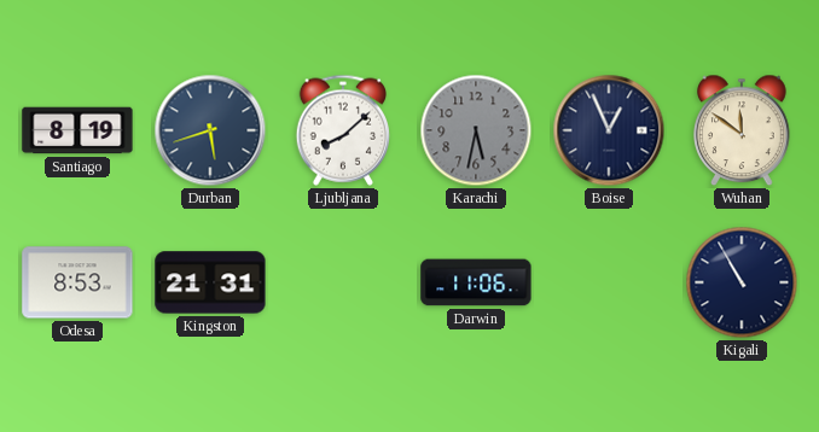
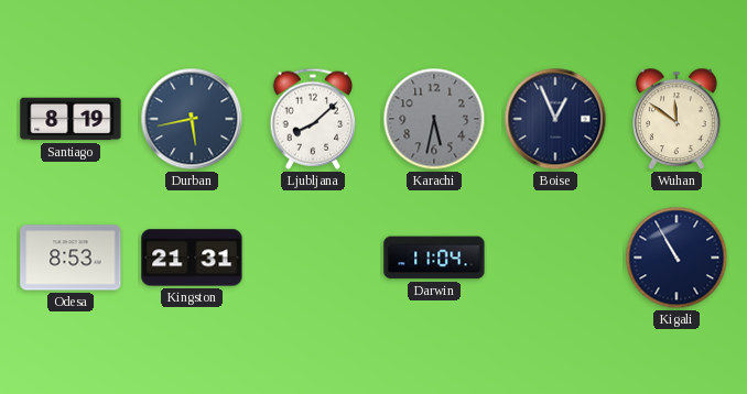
Durban: 5:42 -> 5:43
Darwin: 11:06 -> 11:04
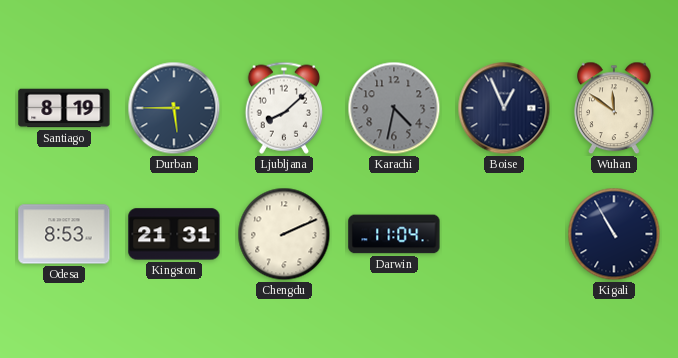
Durban: 5:43 -> 5:45
Karachi: 5:32 -> 4:32
Chengdu: none -> 2:11
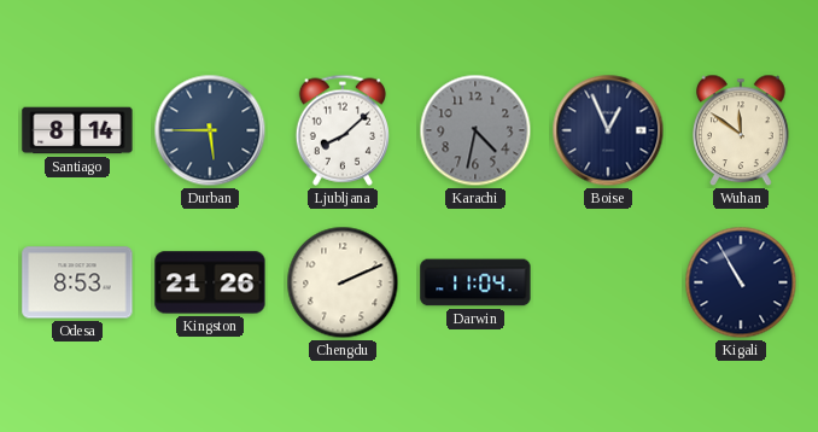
Santiago: 8:19 -> 8:14
Kingston: 21:31 -> 21:26
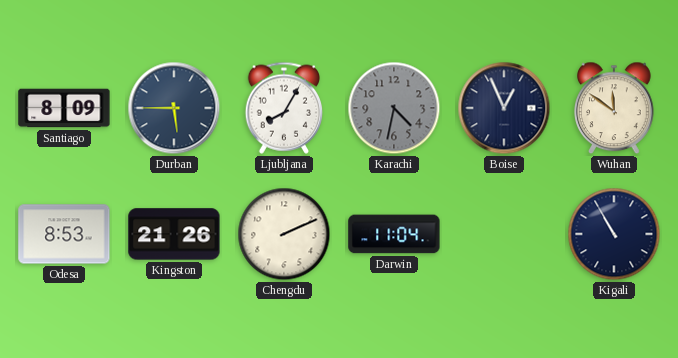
Santiago: 8:14 -> 8:09
Ljubljana: 8:08 -> 8:05
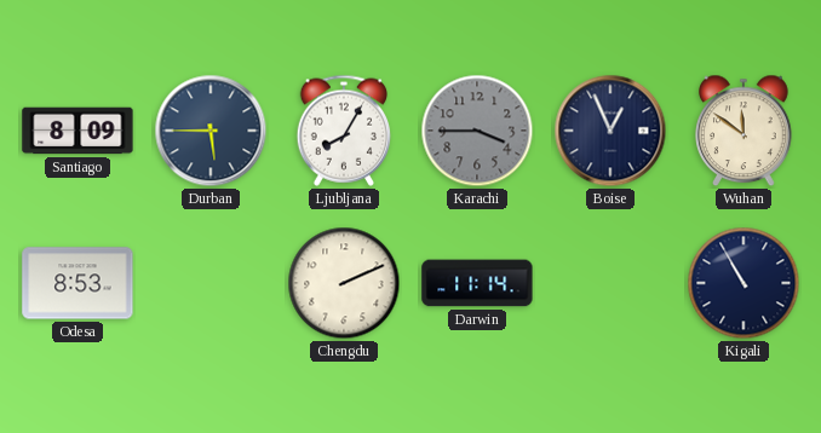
Karachi: 4:32 -> 3:45
Kingston: 21:26 -> none
Darwin: 11:04 -> 11:14
